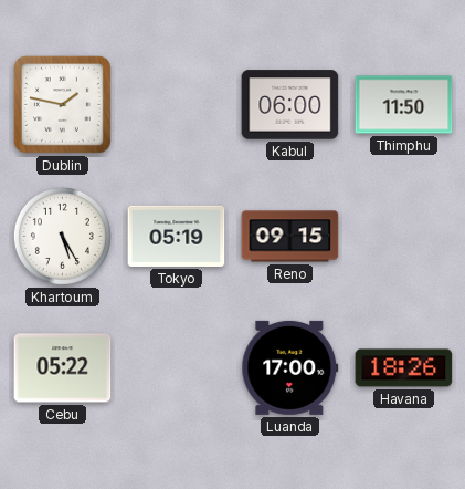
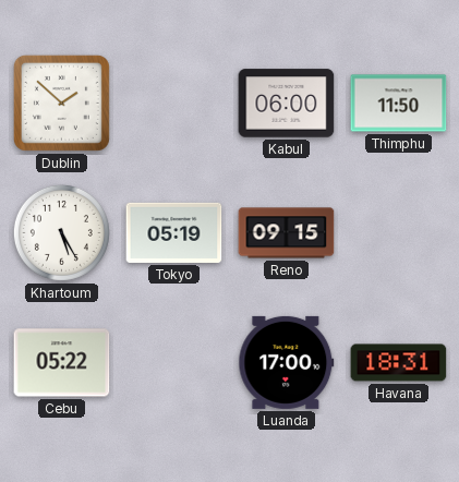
Dublin: 1:47 -> 1:52
Havana: 18:26 -> 18:31
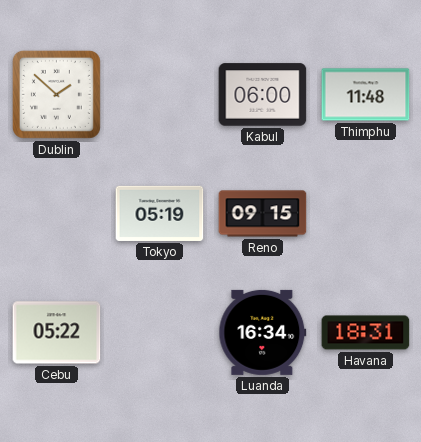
Thimphu: 11:50 -> 11:48
Khartoum: 5:25 -> none
Luanda: 17:00 -> 16:34
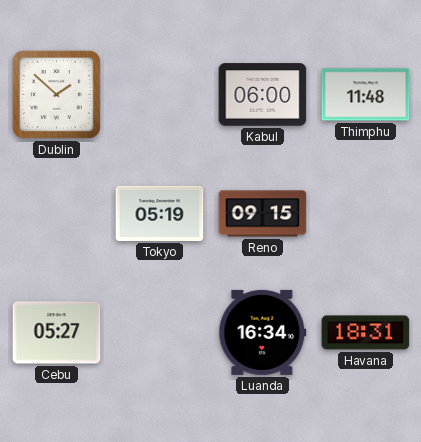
Cebu: 05:22 -> 05:27
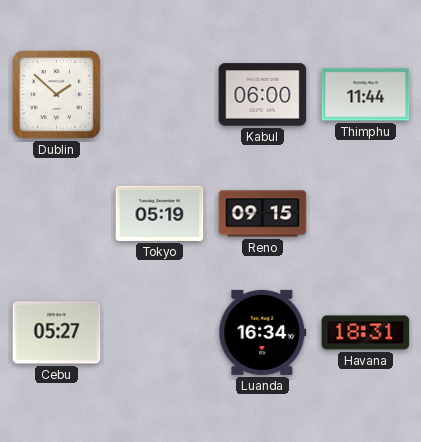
Thimphu: 11:48 -> 11:44
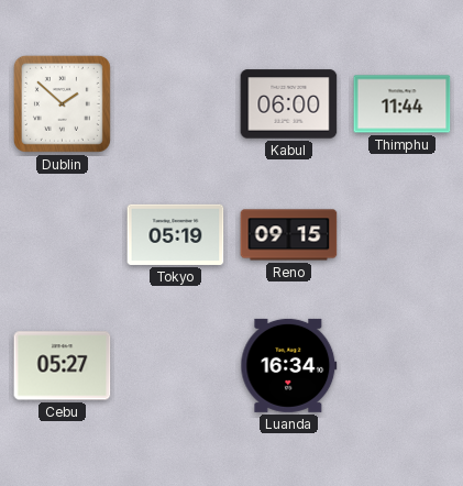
Havana: 18:31 -> none
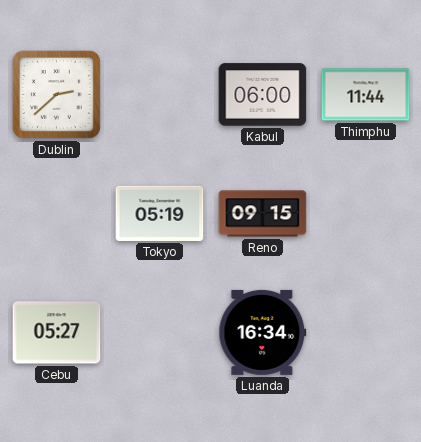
Dublin: 1:52 -> 2:38
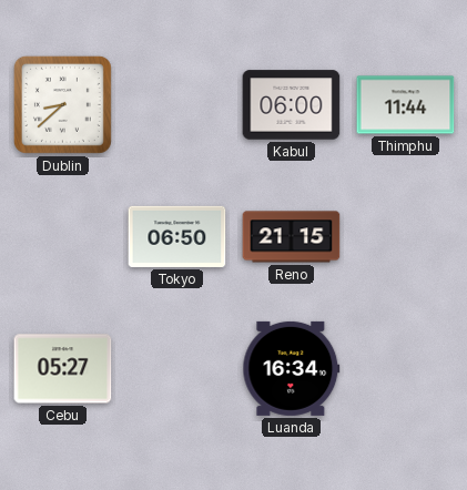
Dublin: 2:38 -> 8:38
Tokyo: 05:19 -> 06:50
Reno: 09:15 -> 21:15
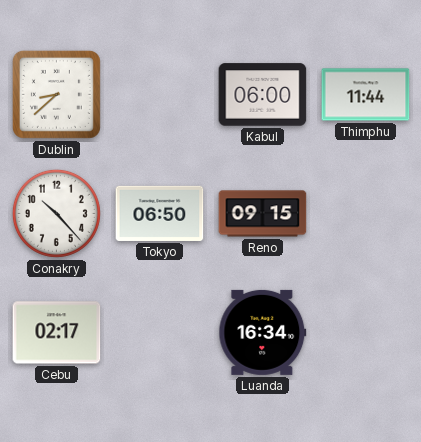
Conakry: none -> 10:23
Reno: 21:15 -> 09:15
Cebu: 05:27 -> 02:17
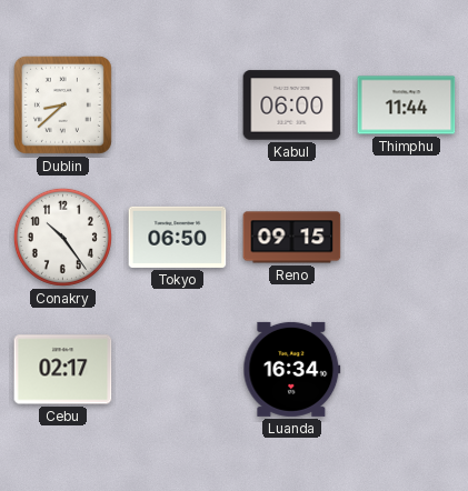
Conakry: 10:23 -> 10:24
